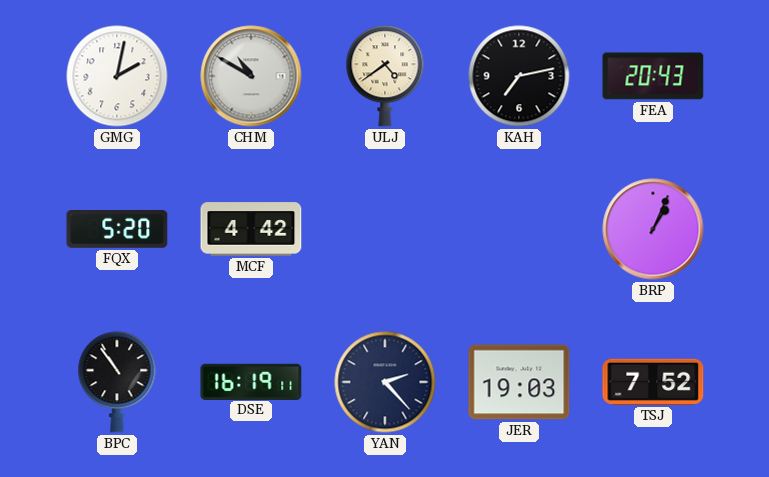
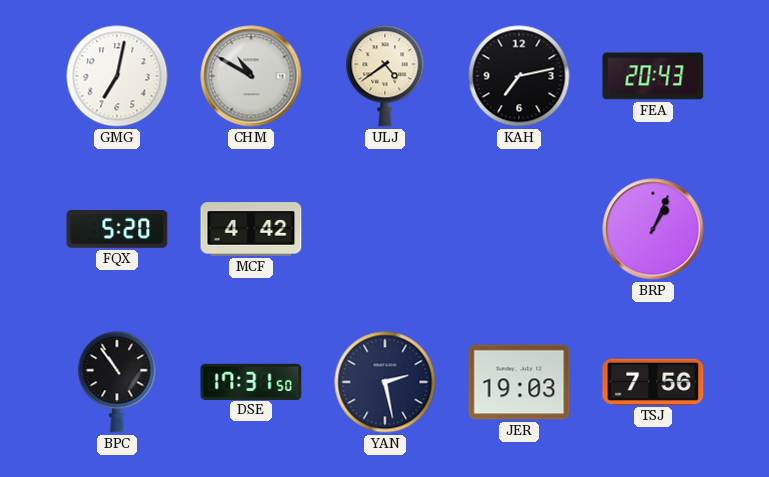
GMG: 2:02 -> 7:02
DSE: 16:19 -> 17:31
YAN: 2:23 -> 2:28
TSJ: 7:52 -> 7:56
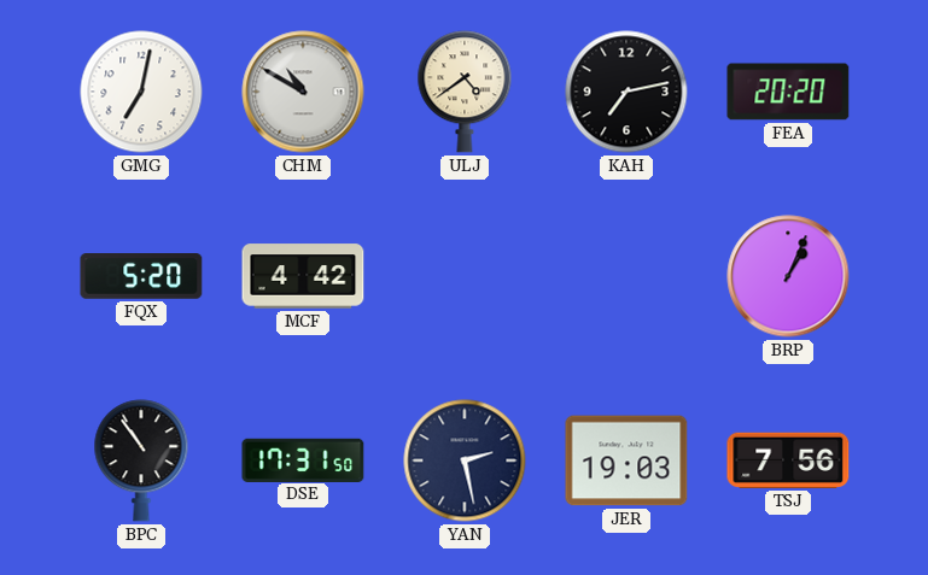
FEA: 20:43 -> 20:20
